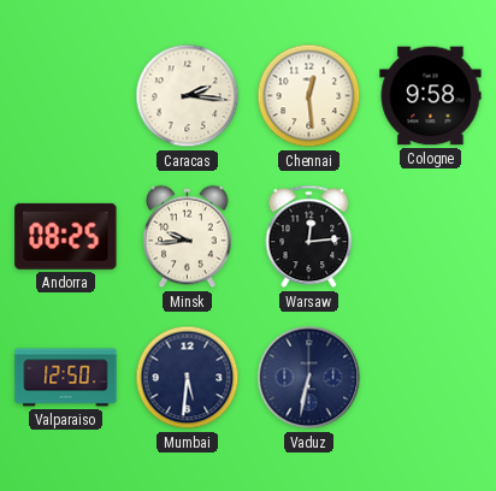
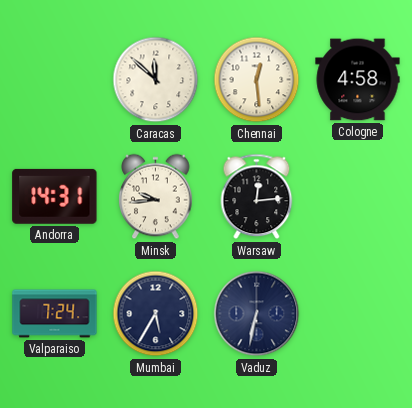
Caracas: 2:16 -> 11:52
Cologne: 9:58 -> 4:58
Andorra: 08:25 -> 14:31
Valparaiso: 12:50 -> 7:24
Mumbai: 5:31 -> 5:35
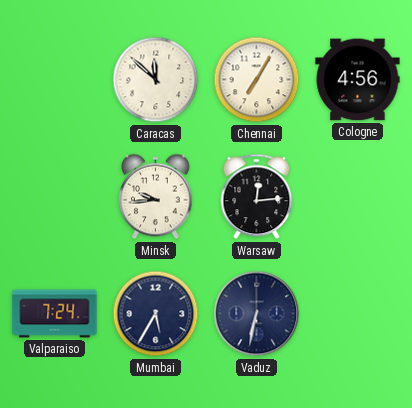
Chennai: 12:29 -> 7:05
Cologne: 4:58 -> 4:56
Andorra: 14:31 -> none
